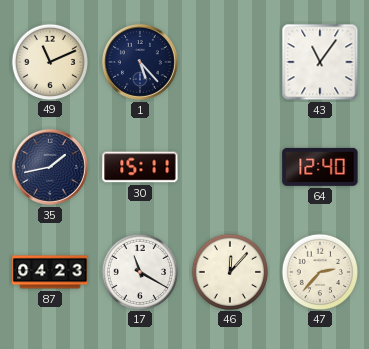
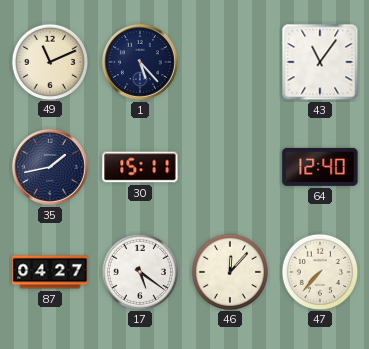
87: 04:23 -> 04:27
17: 11:20 -> 5:21
47: 2:37 -> 7:37
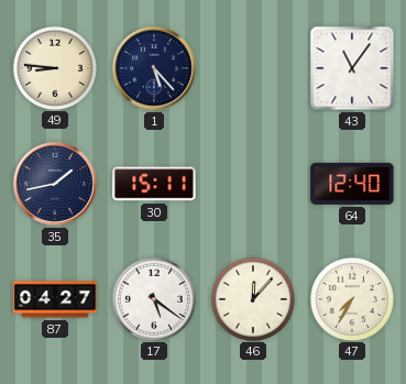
49: 11:11 -> 8:46
47: 7:37 -> 7:35
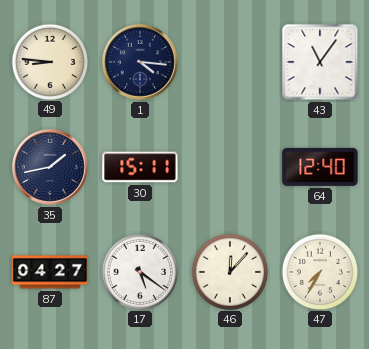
1: 5:23 -> 4:16
